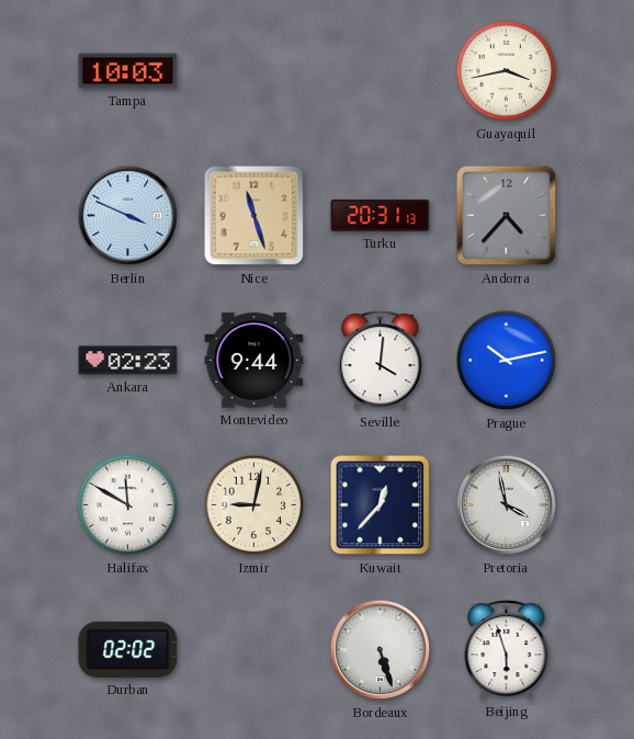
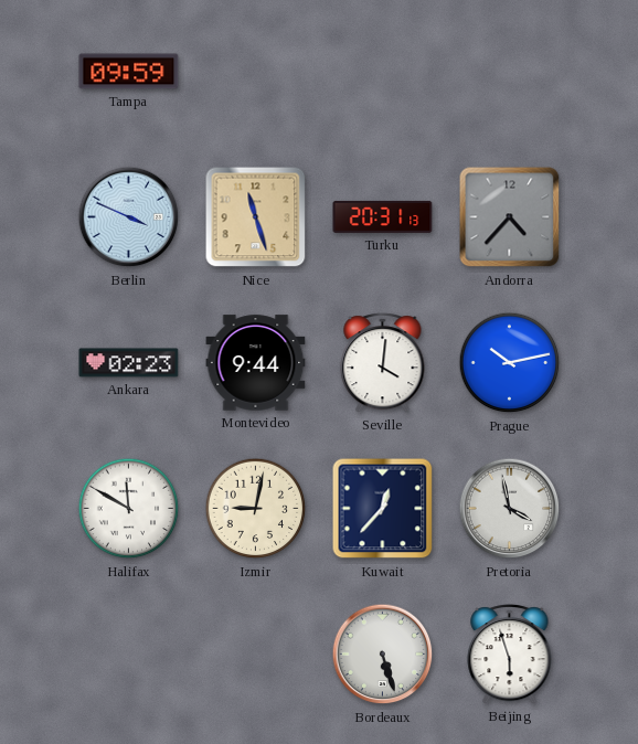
Tampa: 10:03 -> 09:59
Guayaquil: 3:43 -> none
Durban: 02:02 -> none
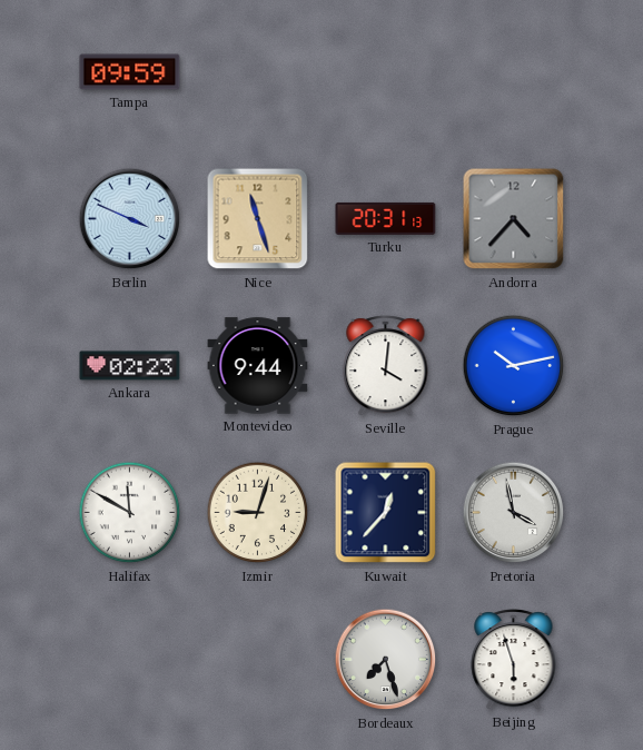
Izmir: 9:02 -> 9:03
Bordeaux: 5:27 -> 7:27
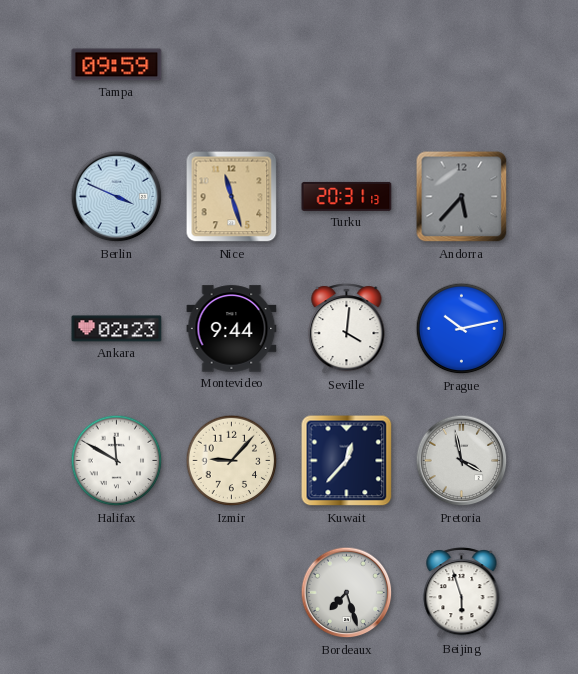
Andorra: 4:37 -> 5:37
Izmir: 9:03 -> 9:07
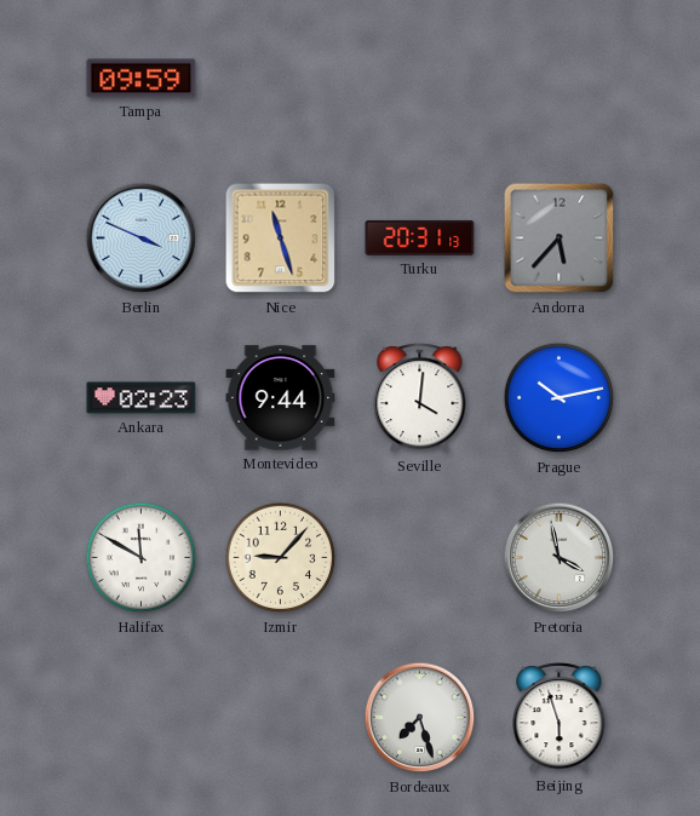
Kuwait: 12:37 -> none
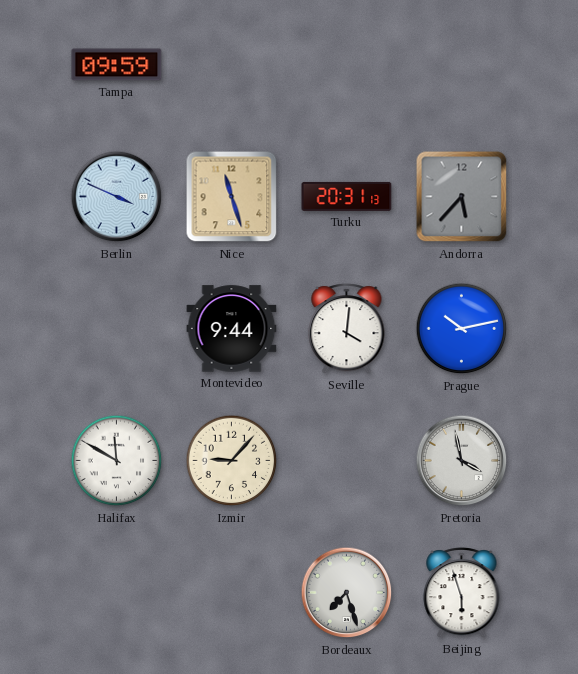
Ankara: 02:23 -> none
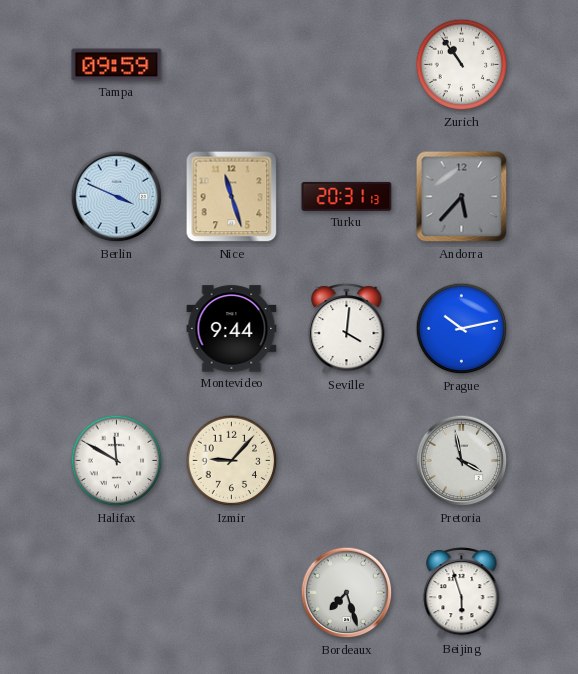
Zurich: none -> 10:54
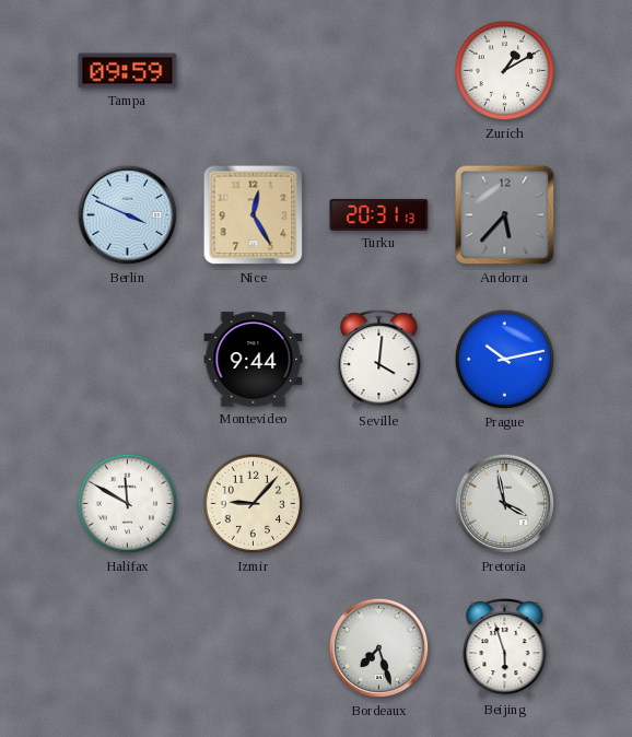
Zurich: 10:54 -> 1:10
Nice: 11:27 -> 12:25
